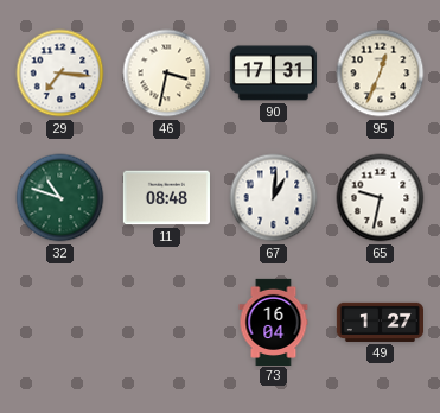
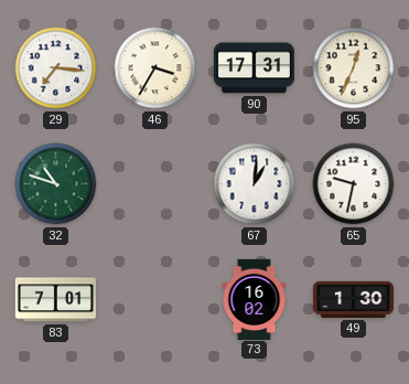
46: 3:32 -> 3:35
11: 08:48 -> none
83: none -> 7:01
73: 16:04 -> 16:02
49: 1:27 -> 1:30
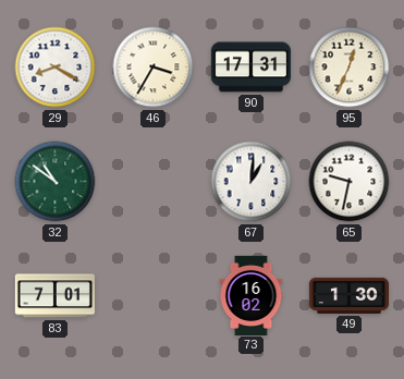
29: 7:16 -> 8:20
32: 10:48 -> 10:51
